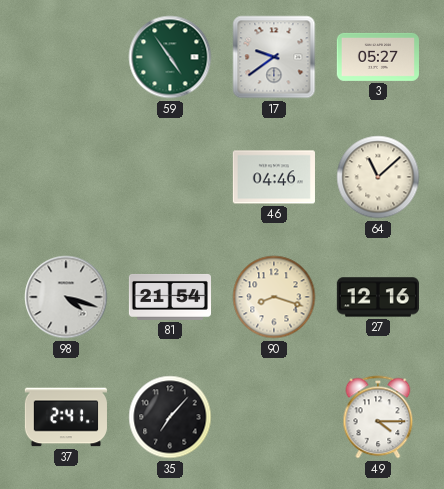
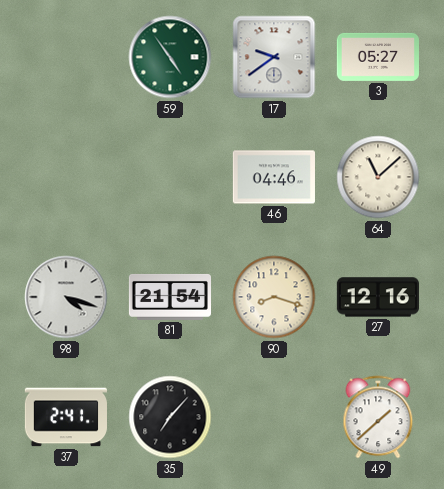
49: 4:15 -> 1:38
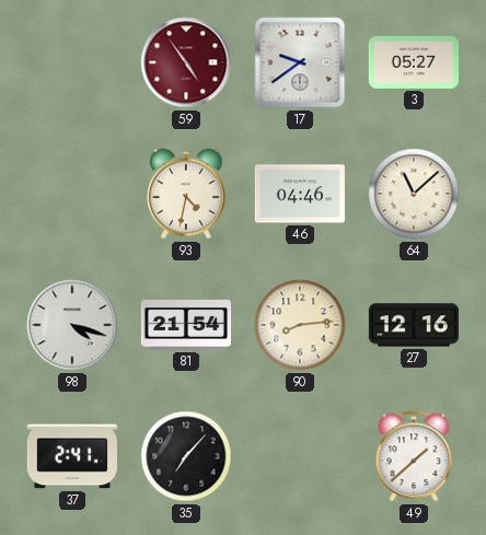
59 dial: green -> burgundy
93: none -> 4:32
90: 8:18 -> 8:14
